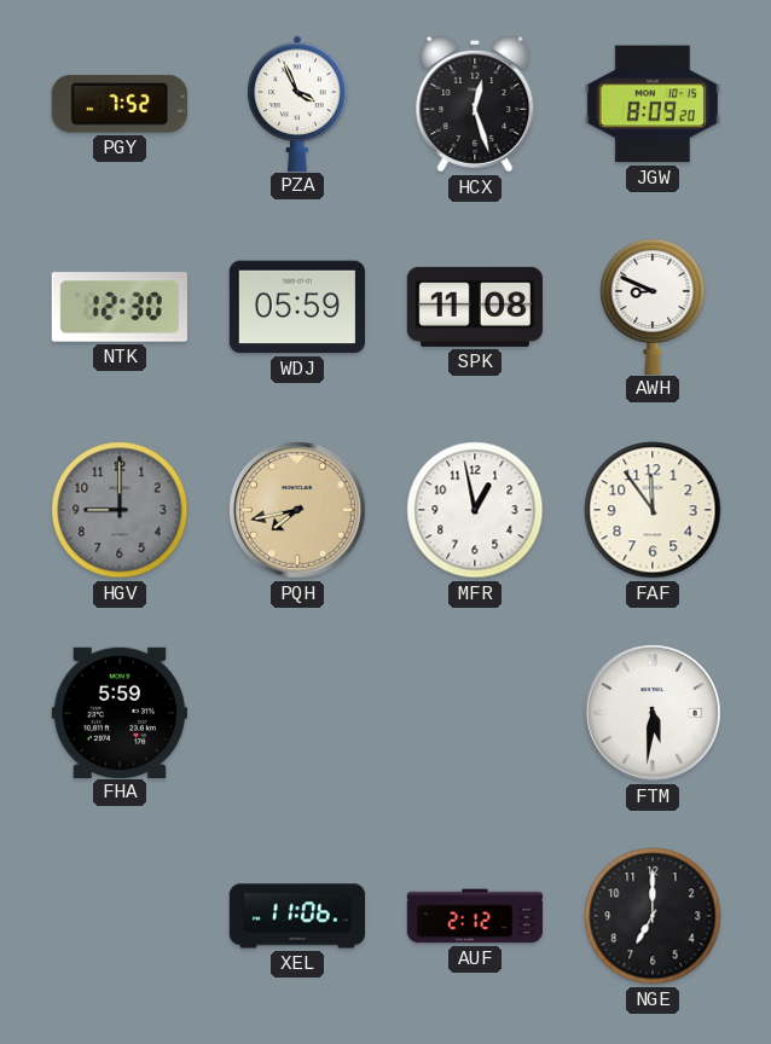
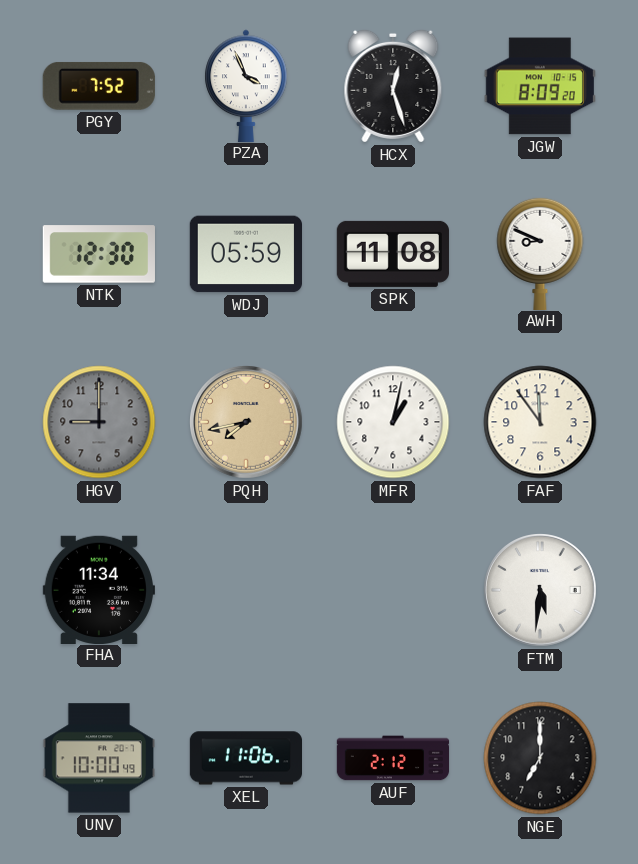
MFR: 12:58 -> 1:02
FHA: 5:59 -> 11:34
UNV: none -> 10:00
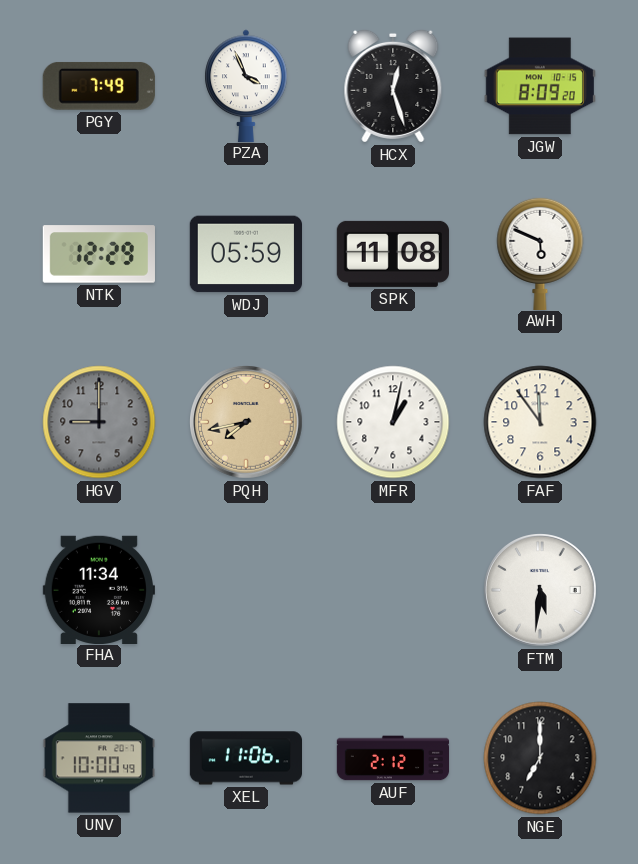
PGY: 7:52 -> 7:49
NTK: 12:30 -> 12:29
AWH: 8:49 -> 5:49
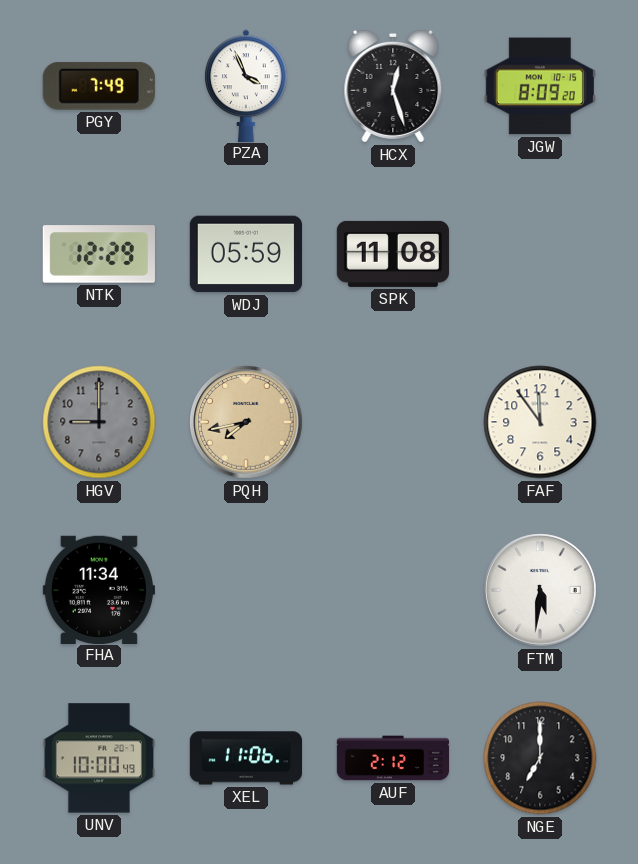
AWH: 5:49 -> none
MFR: 1:02 -> none
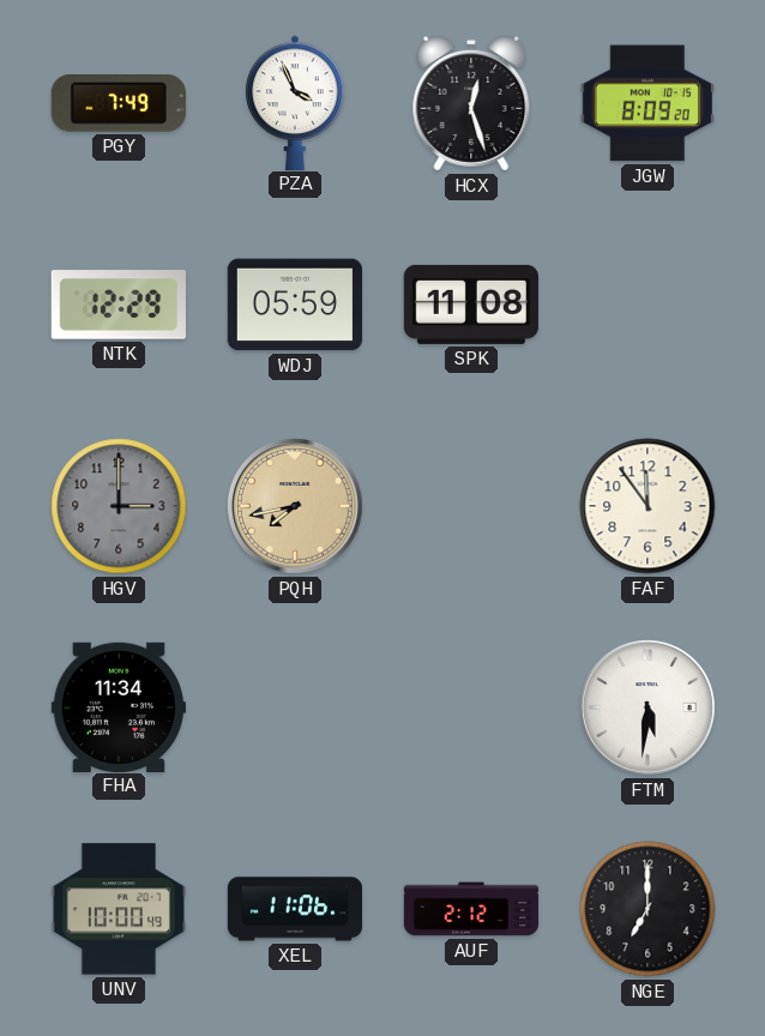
HGV: 9:00 -> 3:00
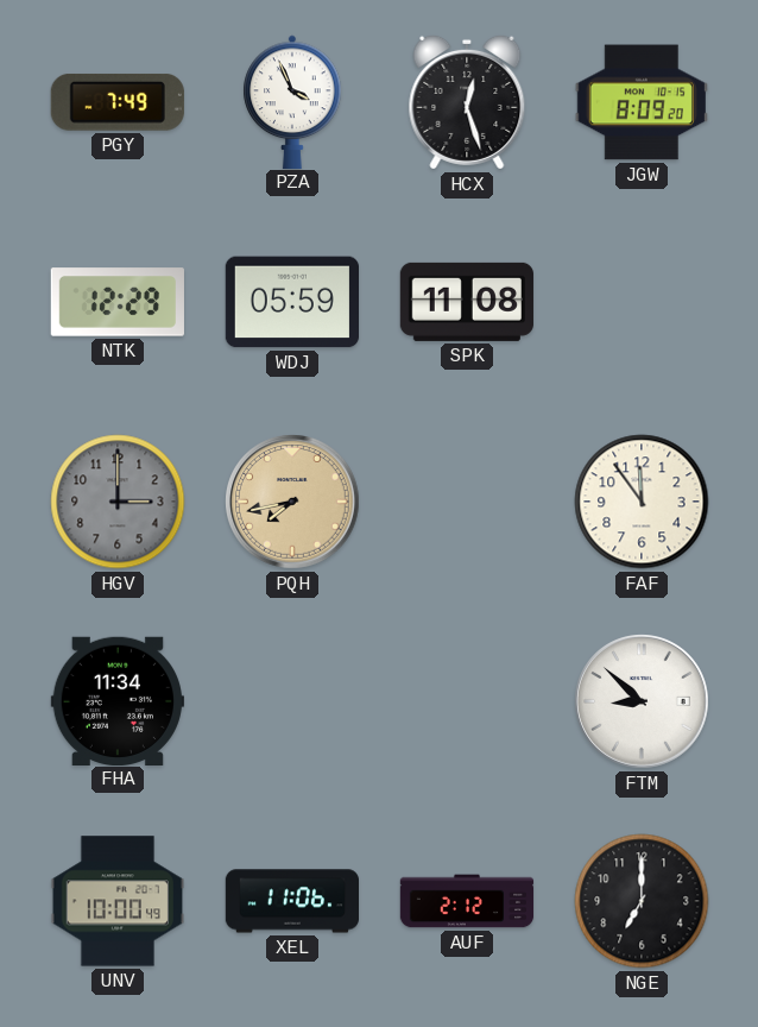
FTM: 5:31 -> 8:52
